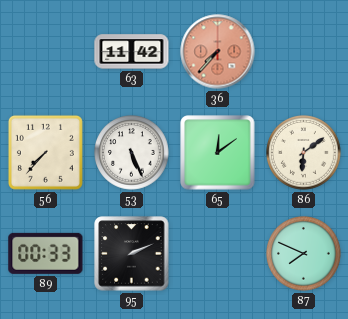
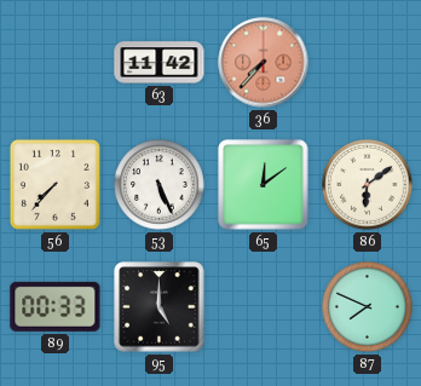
95: 2:11 -> 5:00
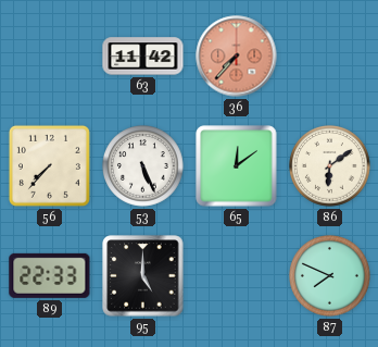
89: 00:33 -> 22:33
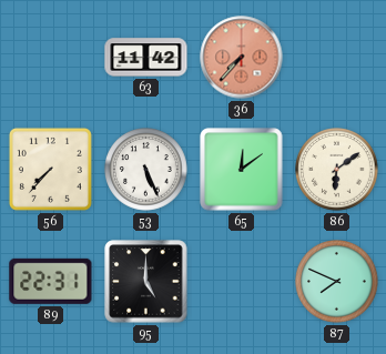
89: 22:33 -> 22:31
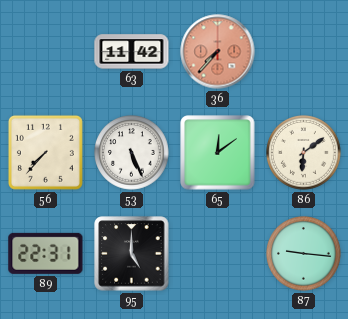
87: 7:49 -> 9:16
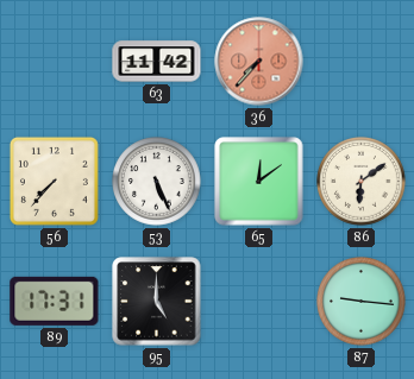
89: 22:31 -> 17:31
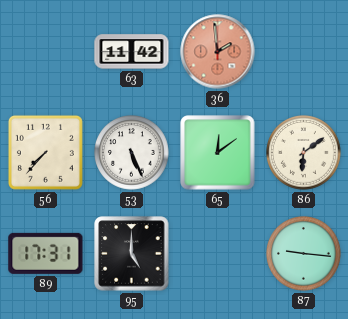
36: 7:37 -> 1:59
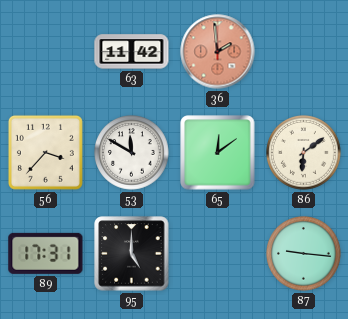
56: 7:37 -> 3:37
53: 5:26 -> 11:50
